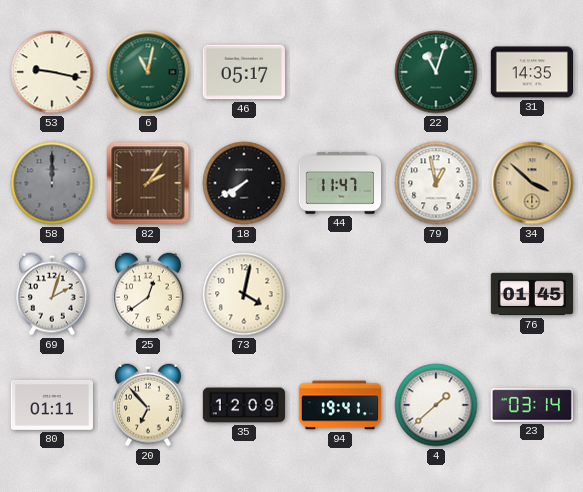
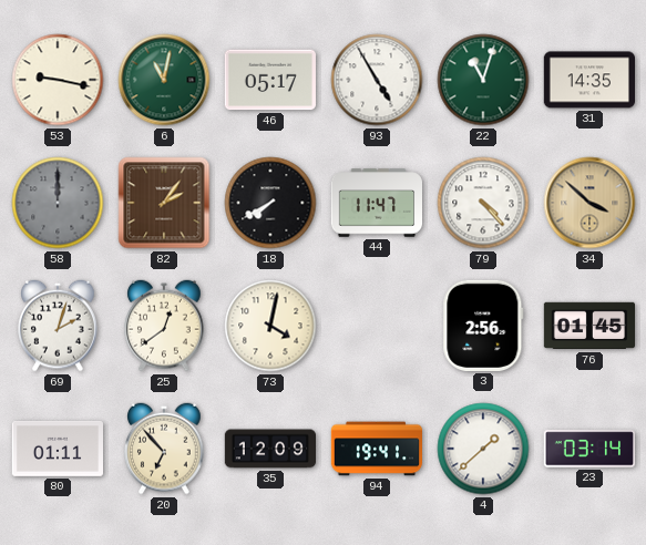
93: none -> 4:55
79: 12:58 -> 4:23
3: none -> 2:56
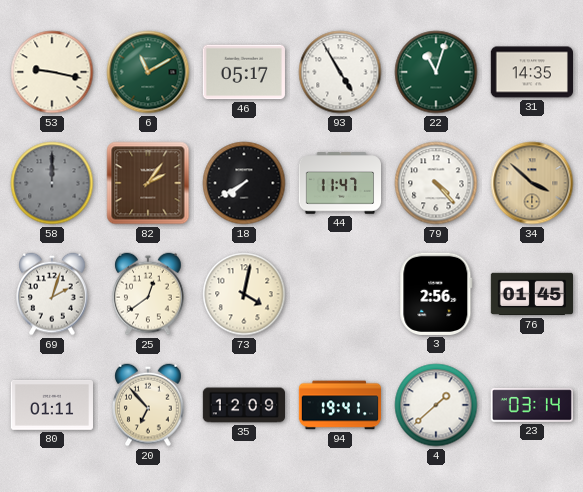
6: 11:02 -> 11:10
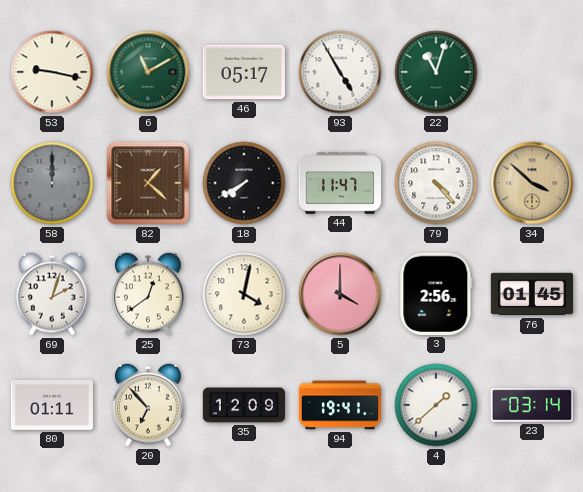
31: 14:35 -> none
82: 2:06 -> 1:22
5: none -> 4:00
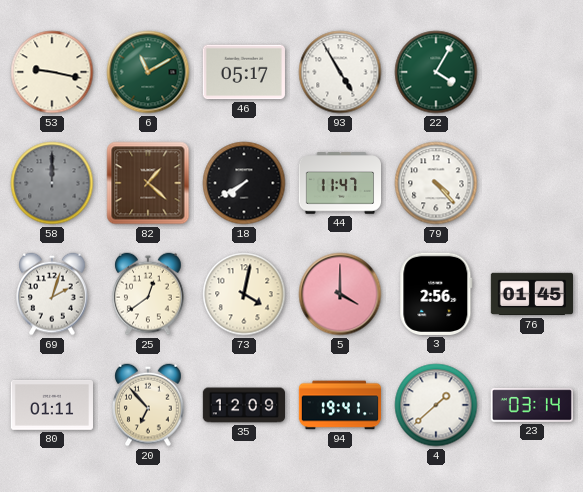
22: 11:03 -> 4:05
34: 3:52 -> none
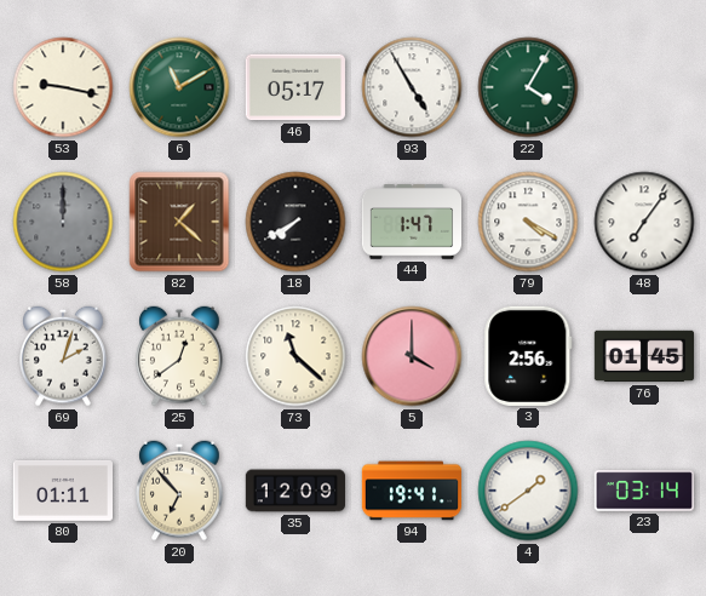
44: 11:47 -> 1:47
79: 4:23 -> 4:20
48: none -> 7:06
73: 4:02 -> 11:22
4: 1:38 -> 1:39
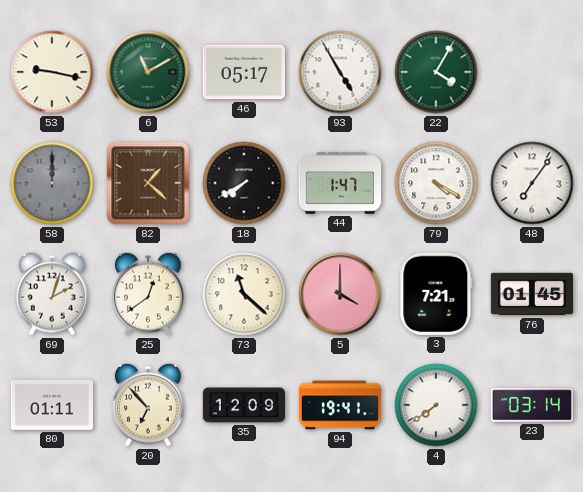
3: 2:56 -> 7:21
4: 1:39 -> 7:39
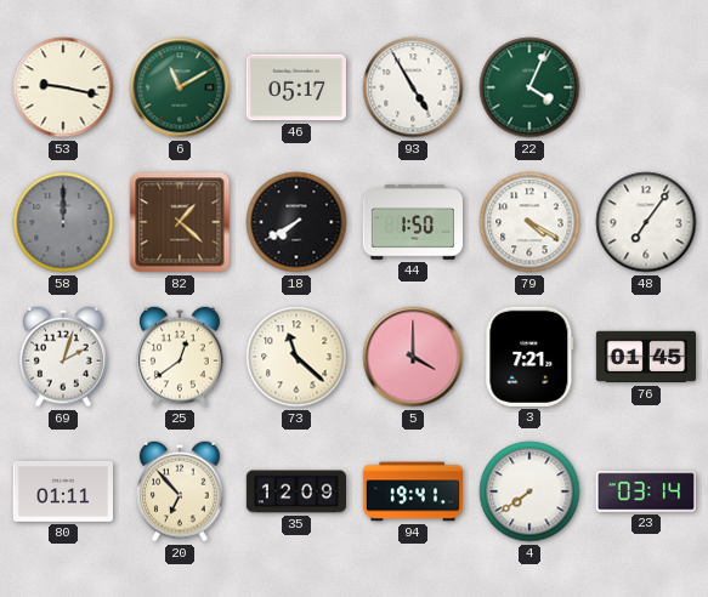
22: 4:05 -> 4:04
44: 1:47 -> 1:50
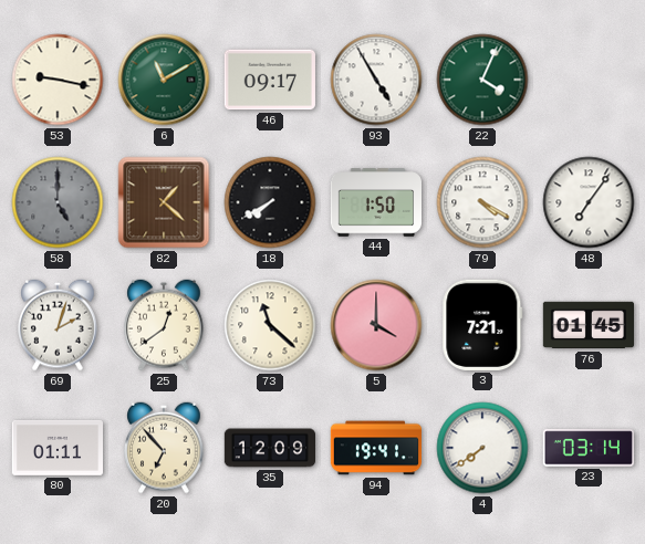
46: 05:17 -> 09:17
58: 12:00 -> 5:00
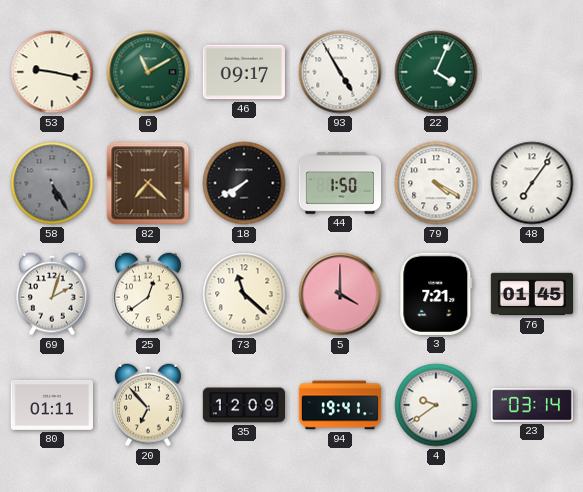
58: 5:00 -> 5:25
82: 1:22 -> 7:22
4: 7:39 -> 9:39
